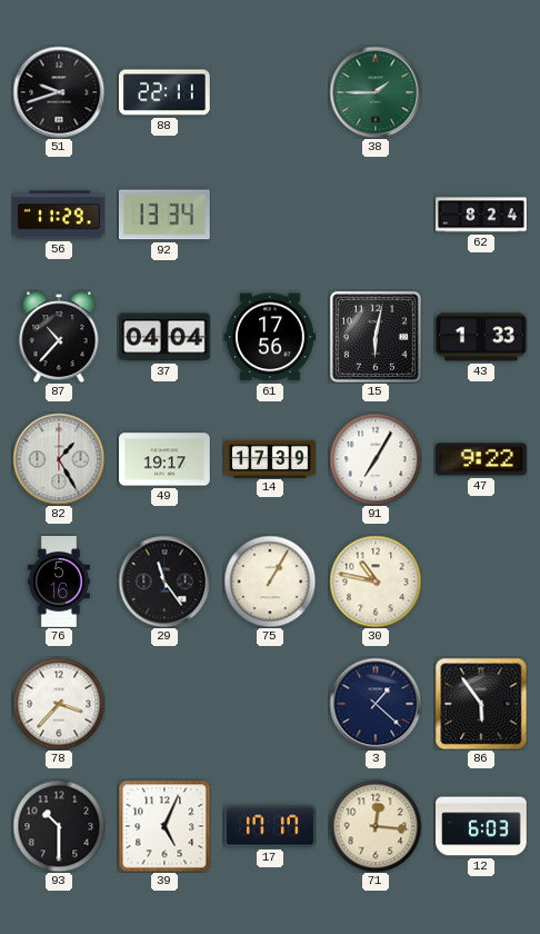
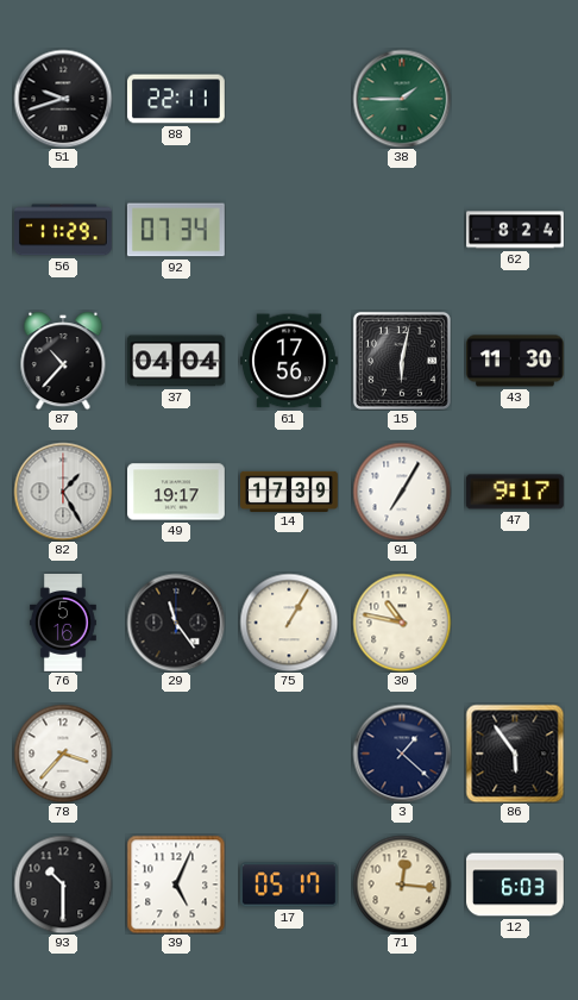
92: 13:34 -> 07:34
43: 1:33 -> 11:30
47: 9:22 -> 9:17
17: 17:17 -> 05:17
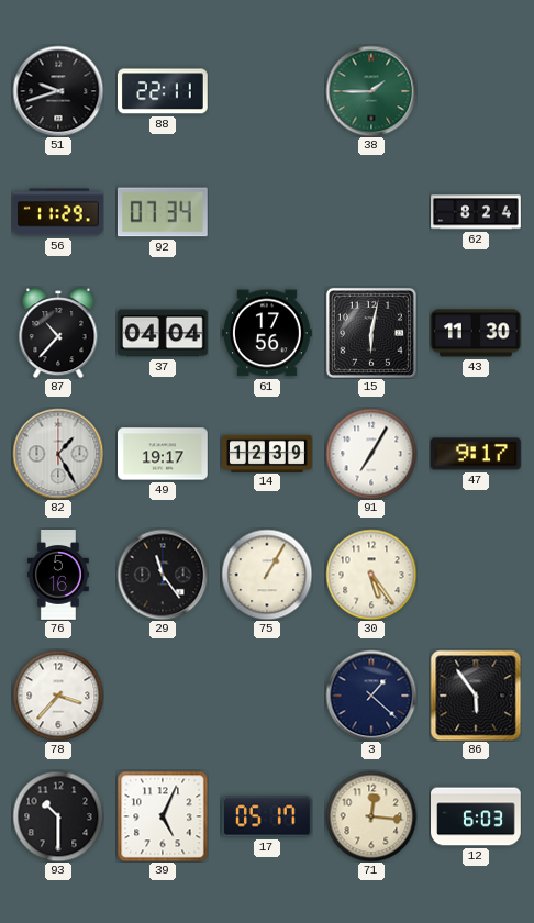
14: 17:39 -> 12:39
30: 10:47 -> 5:24
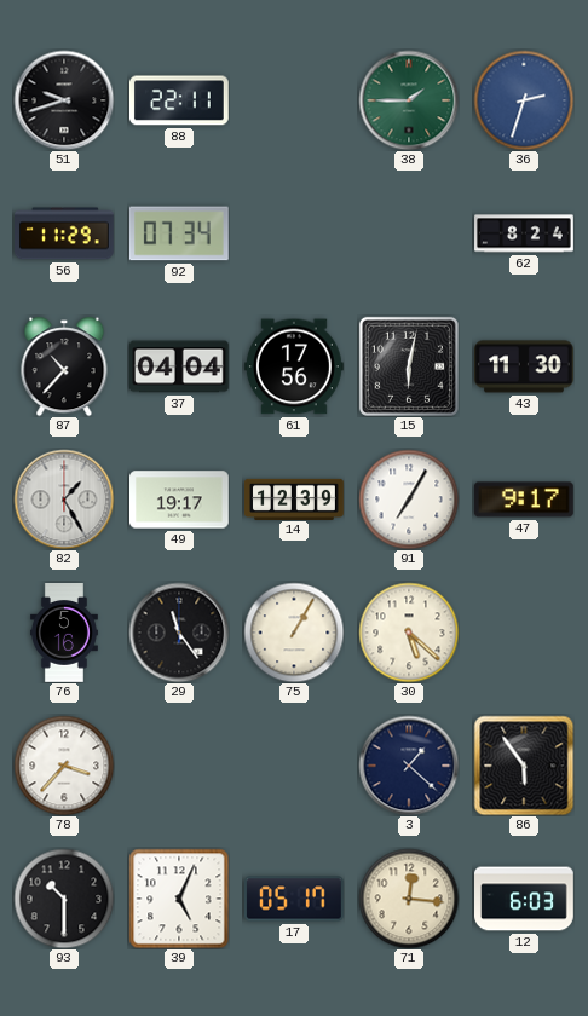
36: none -> 2:33
30: 5:24 -> 5:22
